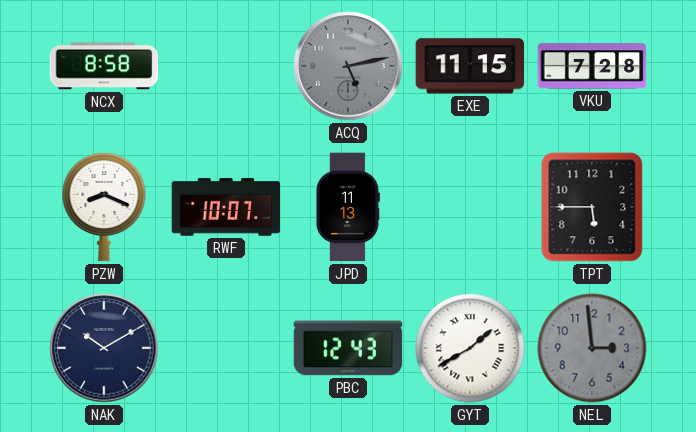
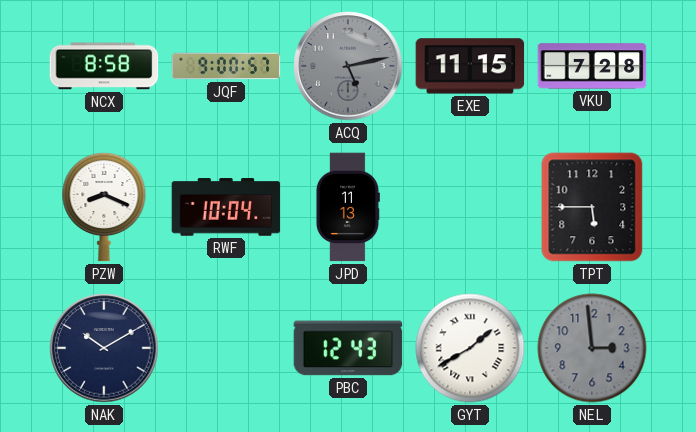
JQF: none -> 9:00
RWF: 10:07 -> 10:04
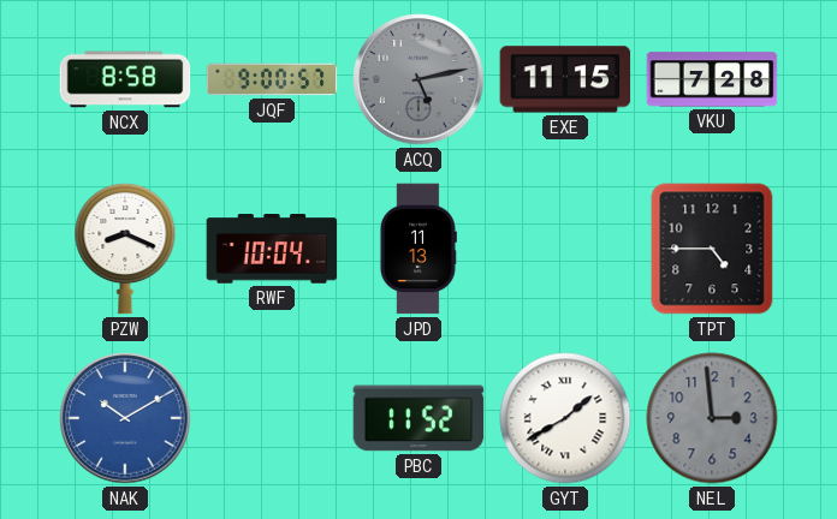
TPT: 5:45 -> 4:45
NAK dial: navy -> blue
PBC: 12:43 -> 11:52
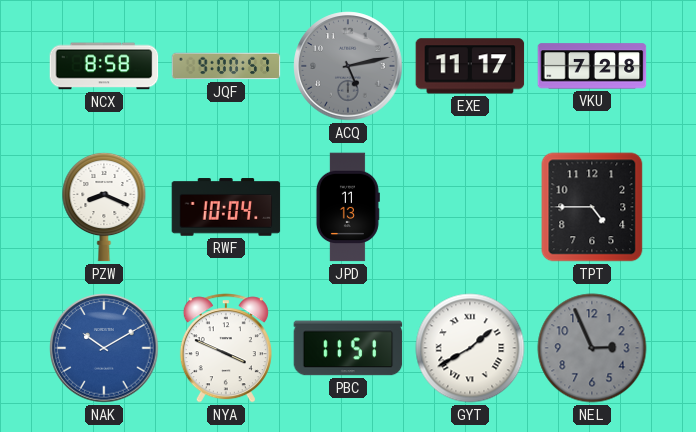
EXE: 11:15 -> 11:17
NYA: none -> 3:49
PBC: 11:52 -> 11:51
NEL: 2:59 -> 2:56
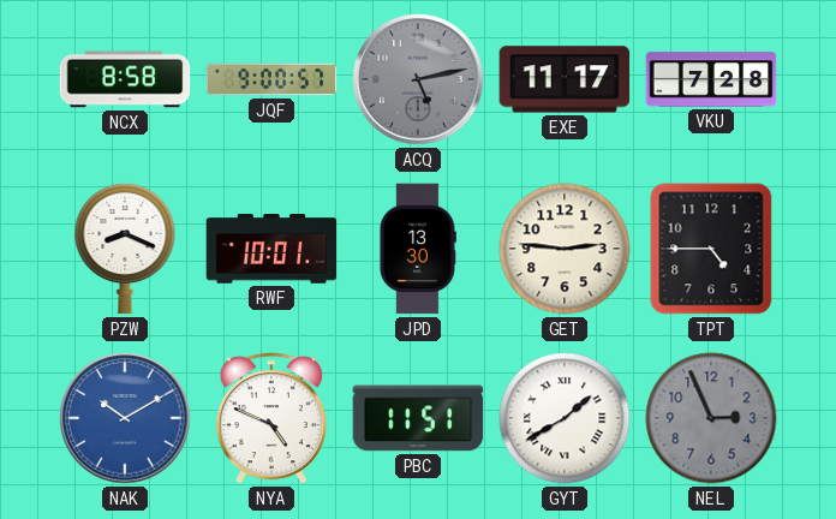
RWF: 10:04 -> 10:01
JPD: 11:13 -> 13:30
GET: none -> 2:46
NYA: 3:49 -> 4:49
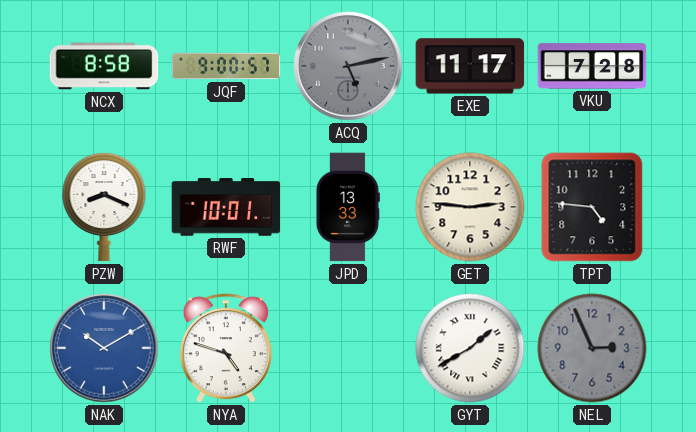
JPD: 13:30 -> 13:33
TPT: 4:45 -> 4:46
NYA: 4:49 -> 4:48
PBC: 11:51 -> none
